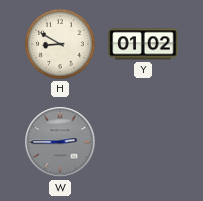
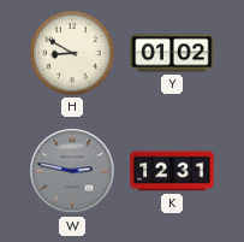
W: 2:45 -> 2:47
K: none -> 12:31
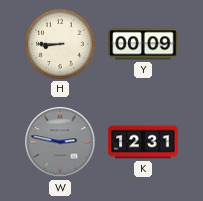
H: 8:50 -> 8:45
Y: 01:02 -> 00:09
